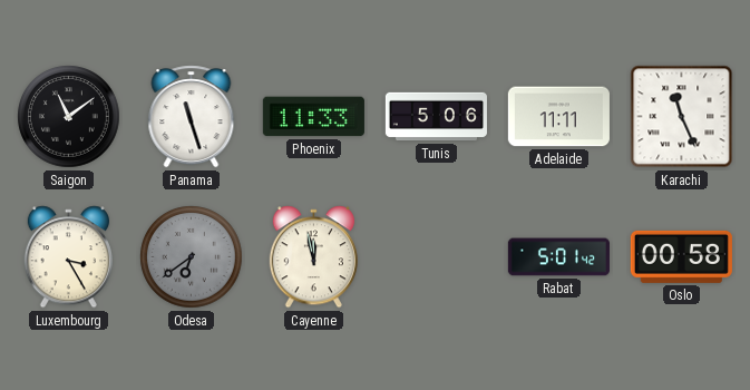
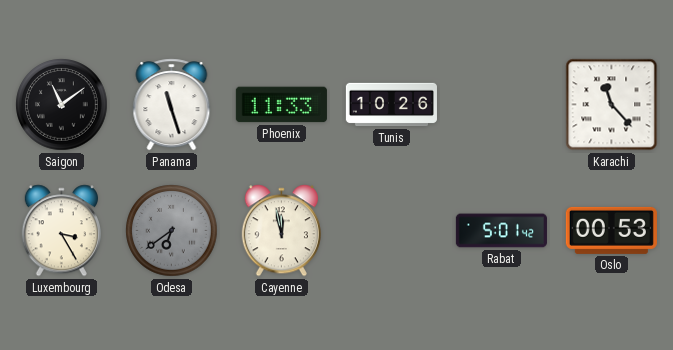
Tunis: 5:06 -> 10:26
Adelaide: 11:11 -> none
Karachi: 11:26 -> 11:23
Oslo: 00:58 -> 00:53
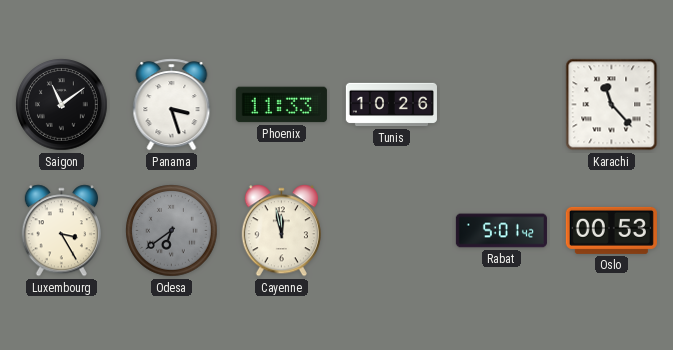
Panama: 11:27 -> 3:27
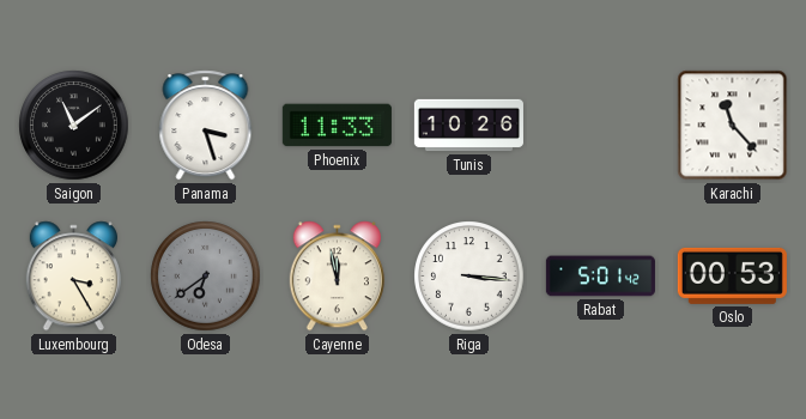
Riga: none -> 3:16
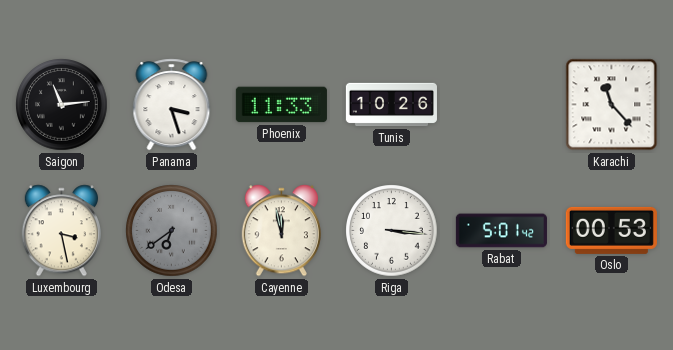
Saigon: 11:09 -> 11:14
Luxembourg: 3:25 -> 3:28
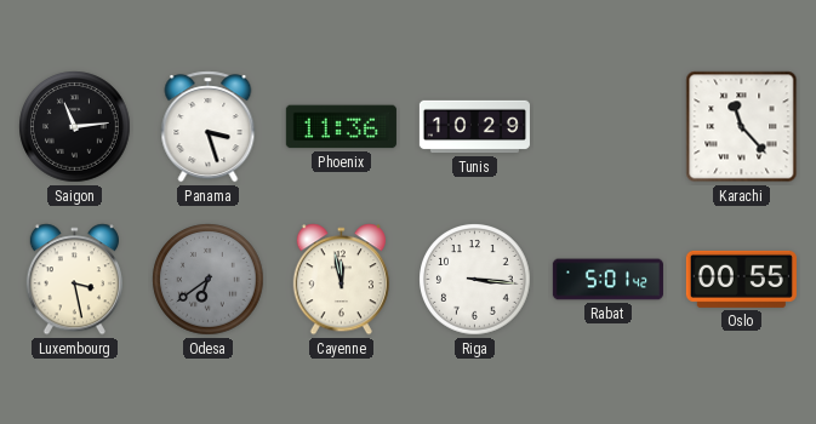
Phoenix: 11:33 -> 11:36
Tunis: 10:26 -> 10:29
Oslo: 00:53 -> 00:55
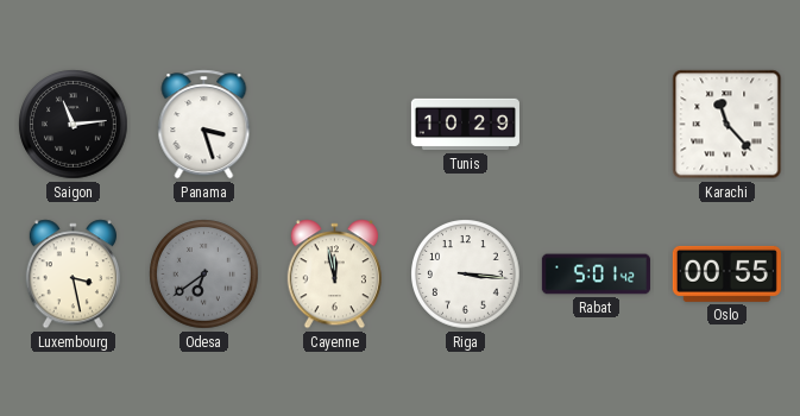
Phoenix: 11:36 -> none
